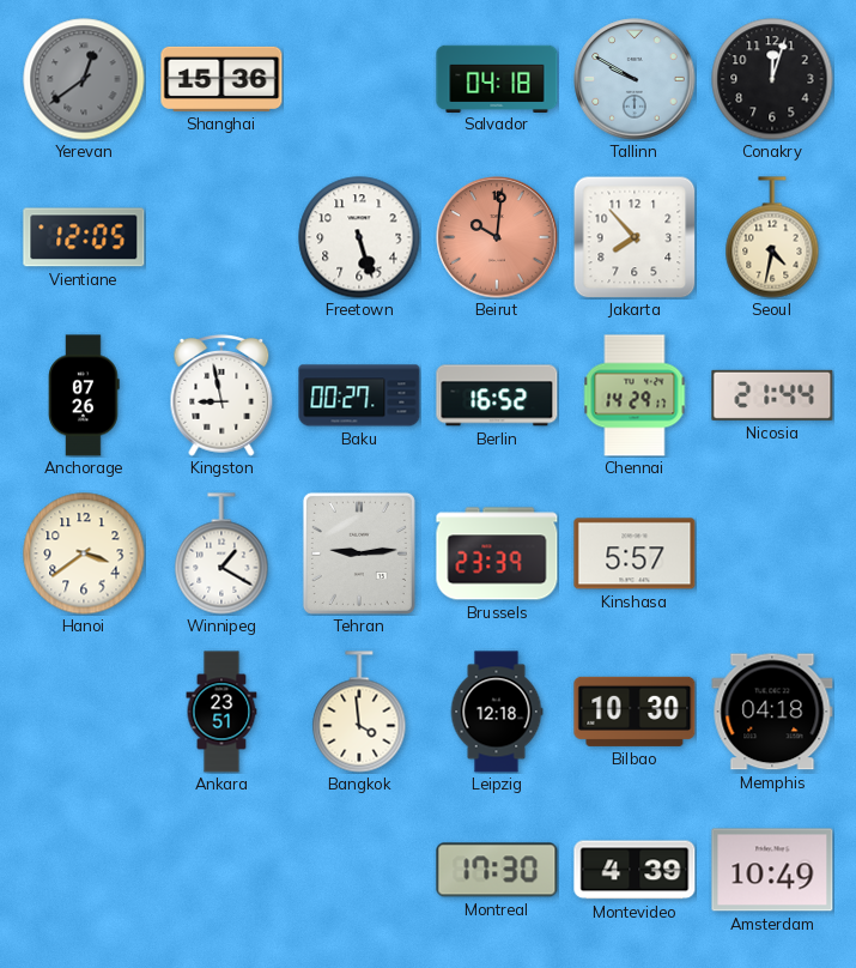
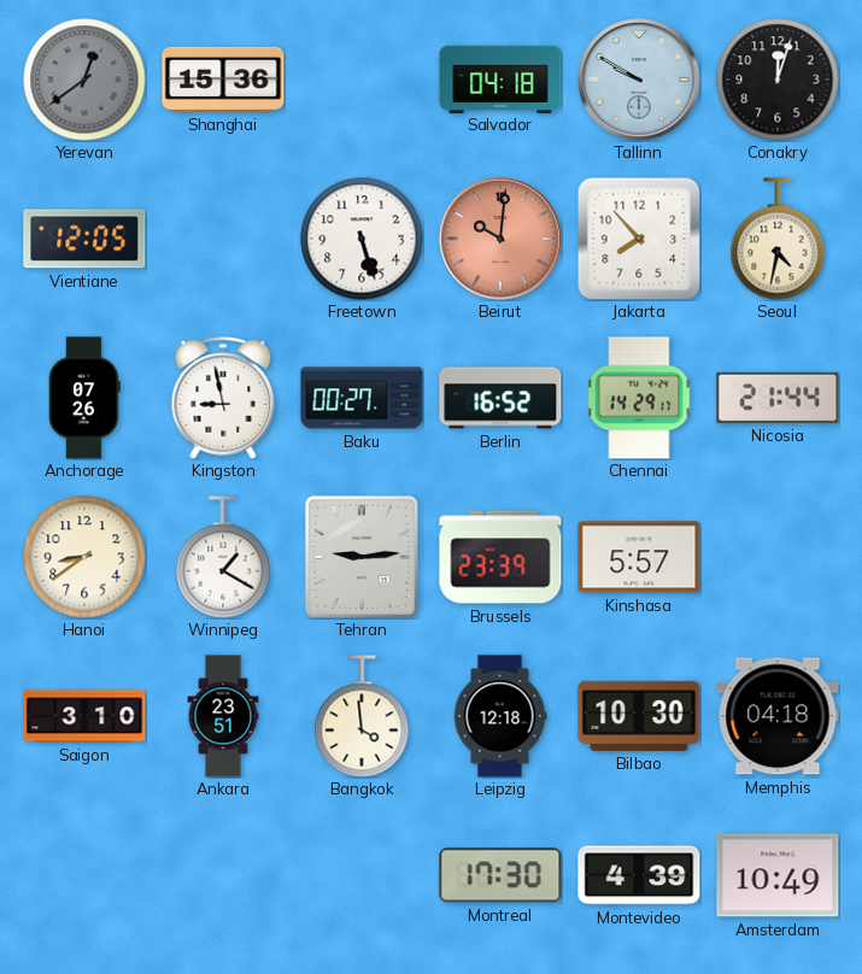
Hanoi: 3:39 -> 8:39
Saigon: none -> 3:10
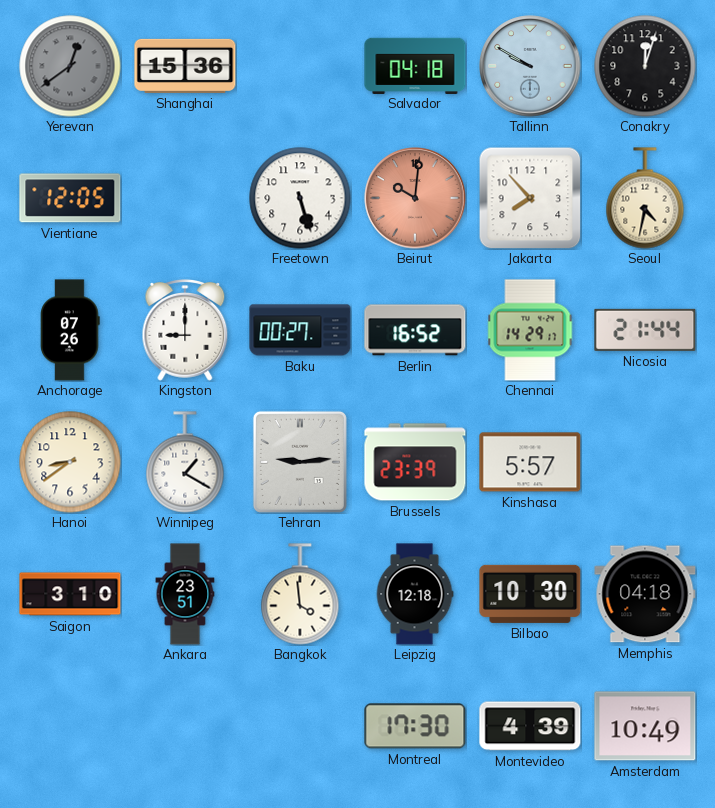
Kingston: 8:58 -> 9:00
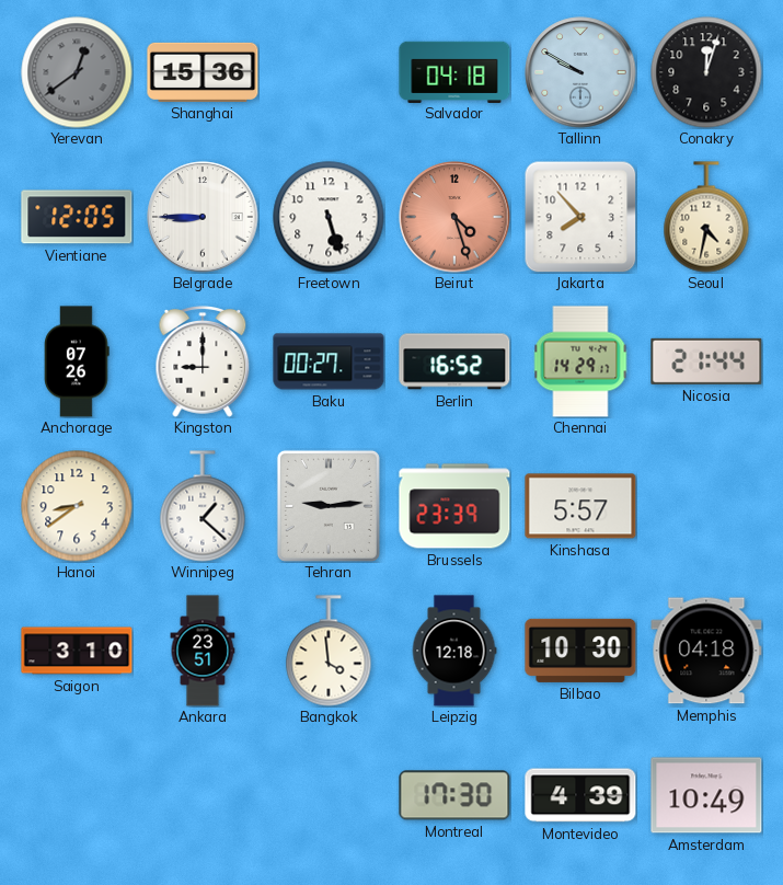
Belgrade: none -> 8:45
Beirut: 10:01 -> 4:27
Winnipeg: 1:20 -> 1:22
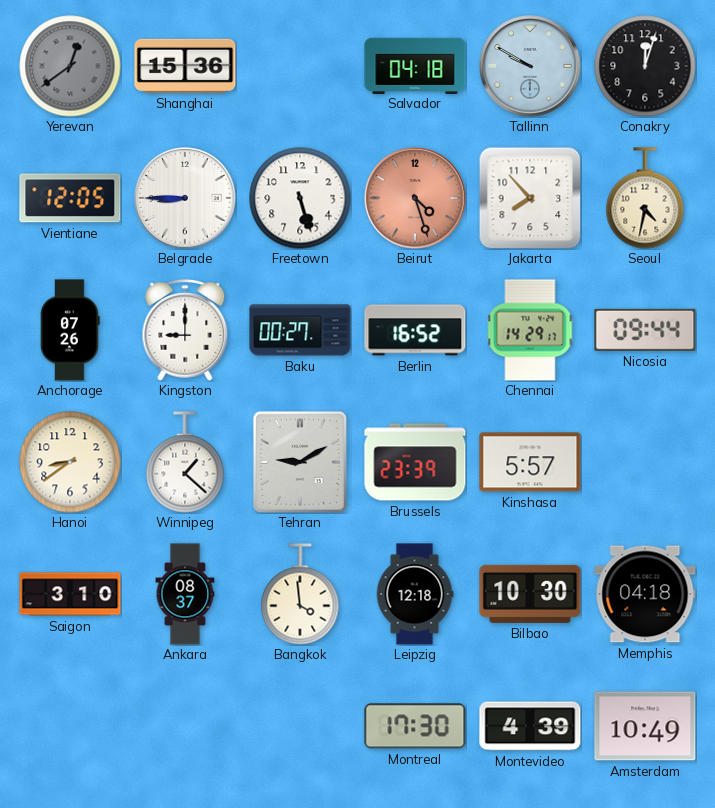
Nicosia: 21:44 -> 09:44
Tehran: 9:14 -> 9:10
Ankara: 23:51 -> 08:37
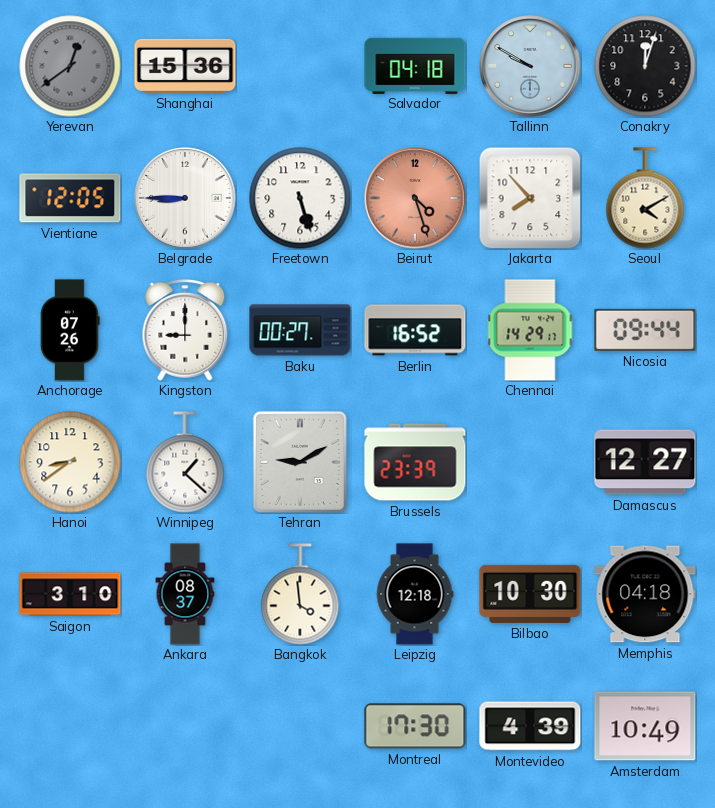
Seoul: 4:32 -> 4:10
Kinshasa: 5:57 -> none
Damascus: none -> 12:27
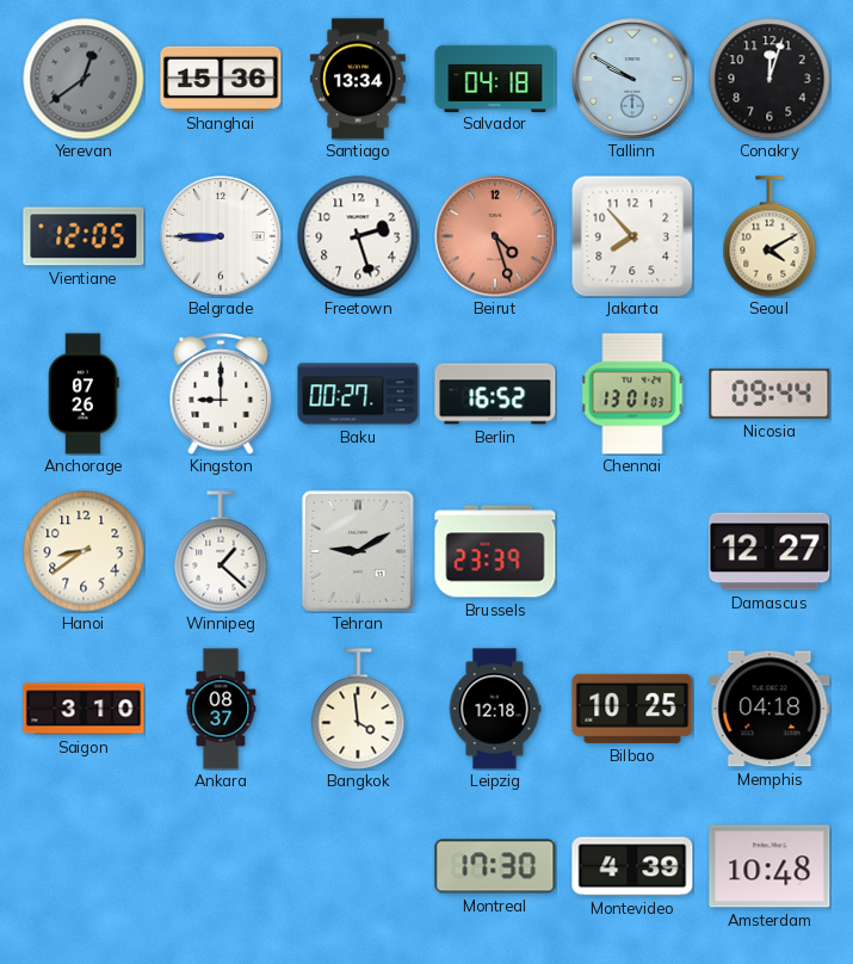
Santiago: none -> 13:34
Freetown: 5:27 -> 2:27
Chennai: 14:29 -> 13:01
Bilbao: 10:30 -> 10:25
Amsterdam: 10:49 -> 10:48
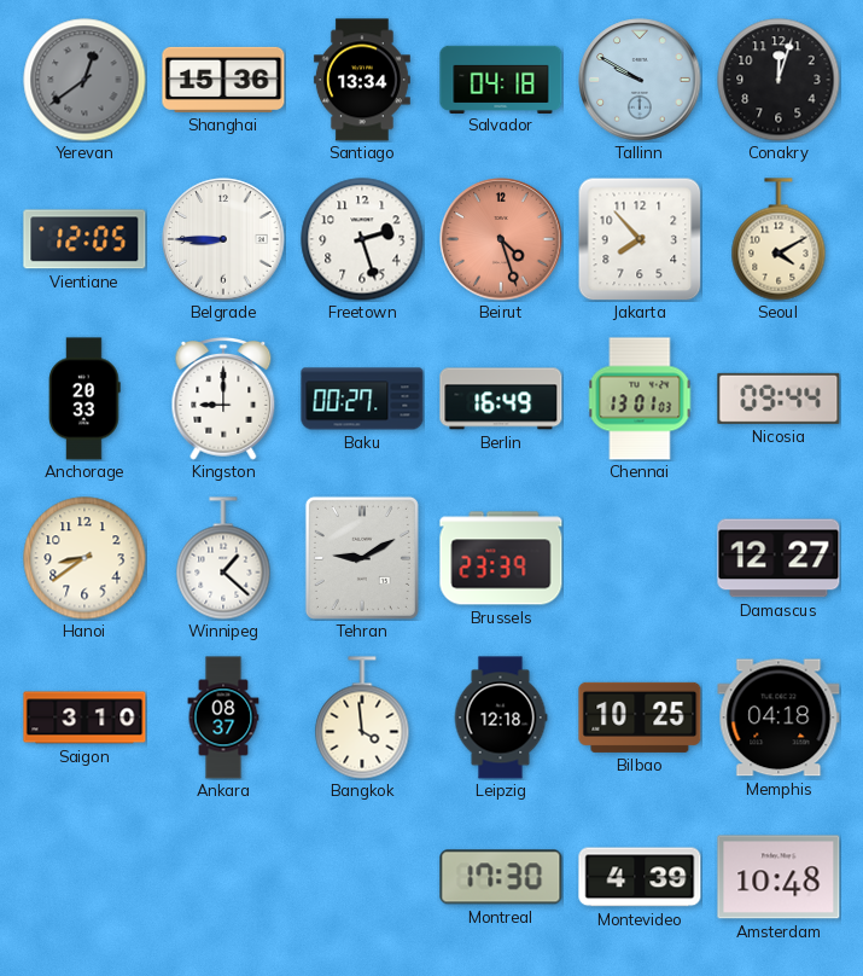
Anchorage: 07:26 -> 20:33
Berlin: 16:52 -> 16:49
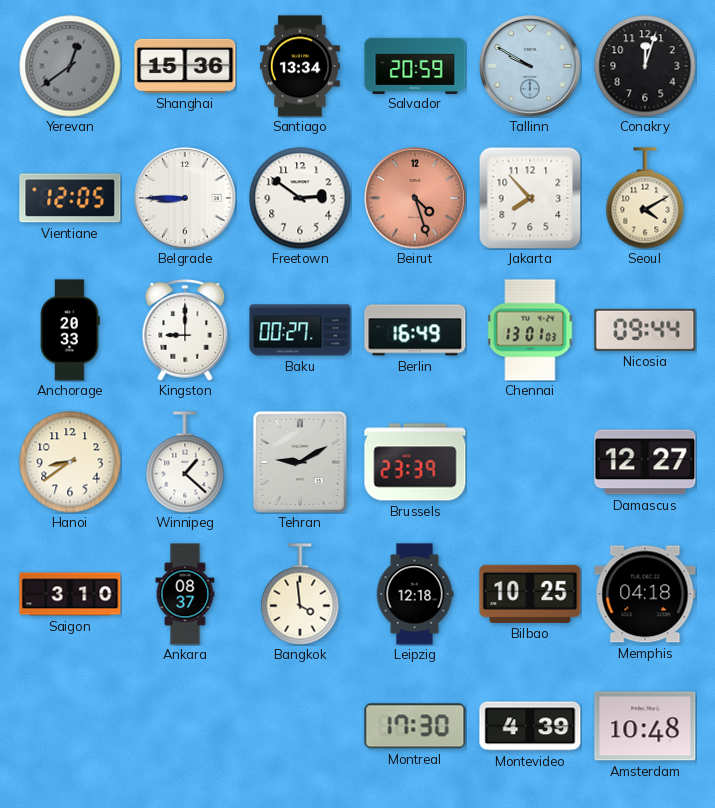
Salvador: 04:18 -> 20:59
Freetown: 2:27 -> 2:51
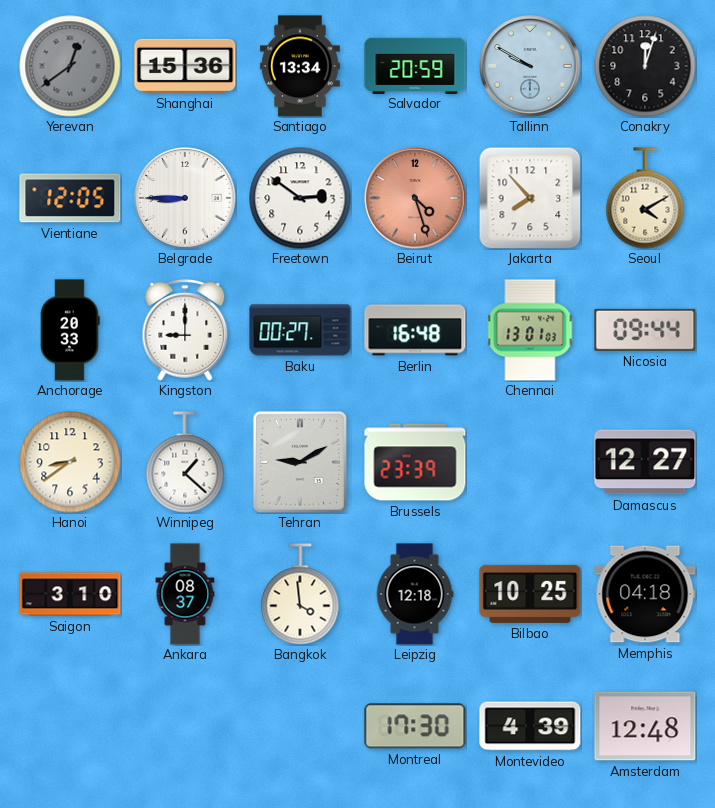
Berlin: 16:49 -> 16:48
Amsterdam: 10:48 -> 12:48
